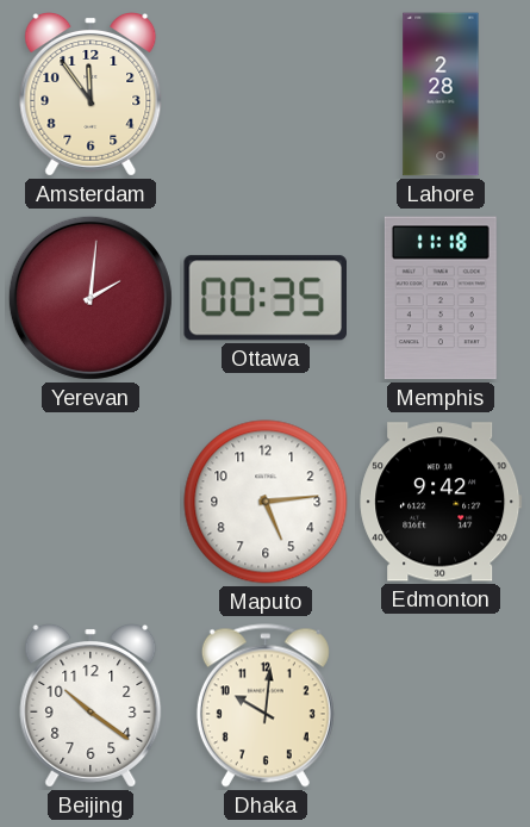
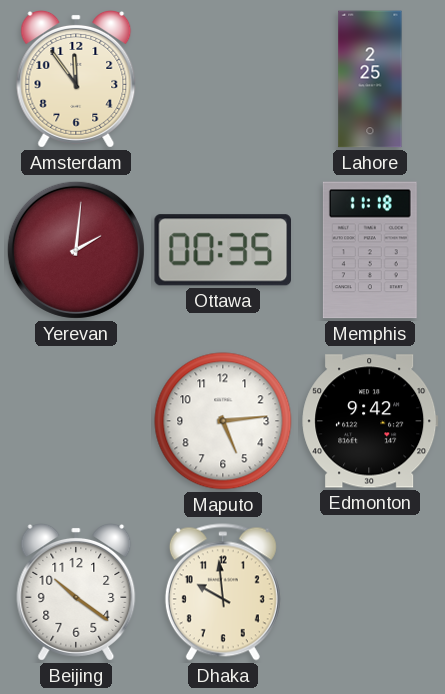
Lahore: 2:28 -> 2:25
Dhaka: 10:01 -> 9:59
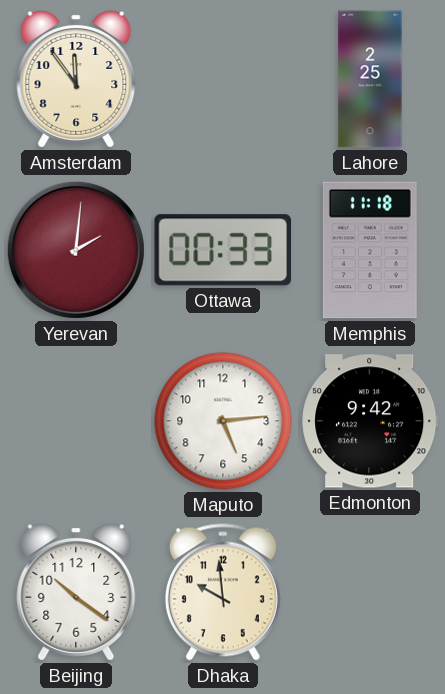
Ottawa: 00:35 -> 00:33
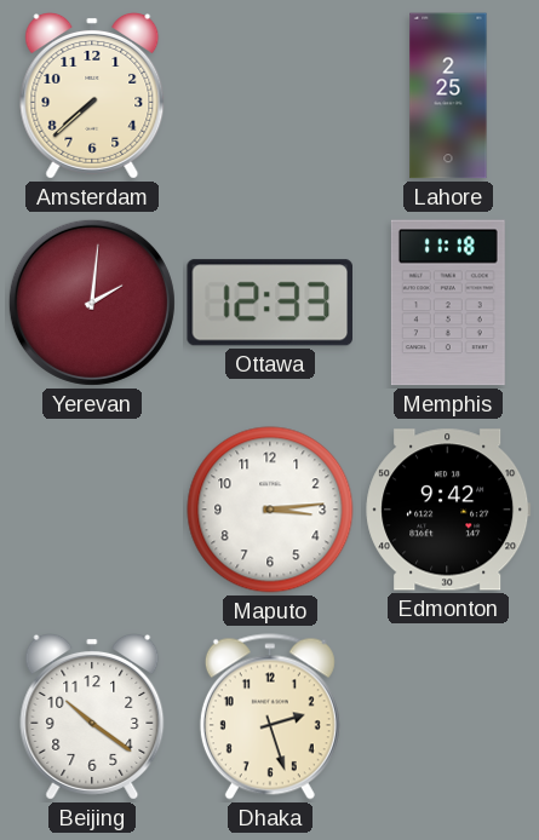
Amsterdam: 11:54 -> 7:38
Ottawa: 00:33 -> 12:33
Maputo: 5:14 -> 3:14
Dhaka: 9:59 -> 2:27
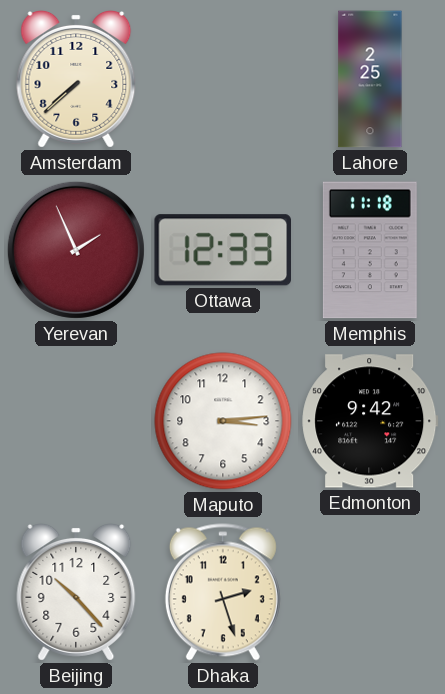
Yerevan: 2:01 -> 1:56
Beijing: 10:21 -> 10:23
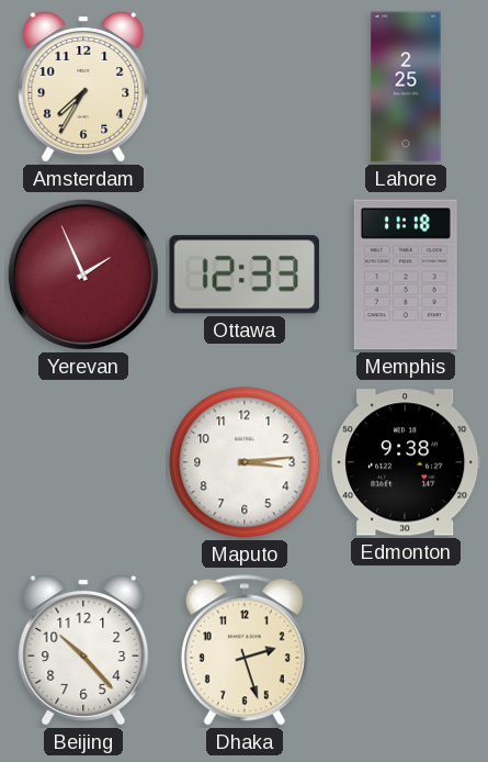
Amsterdam: 7:38 -> 7:35
Edmonton: 9:42 -> 9:38
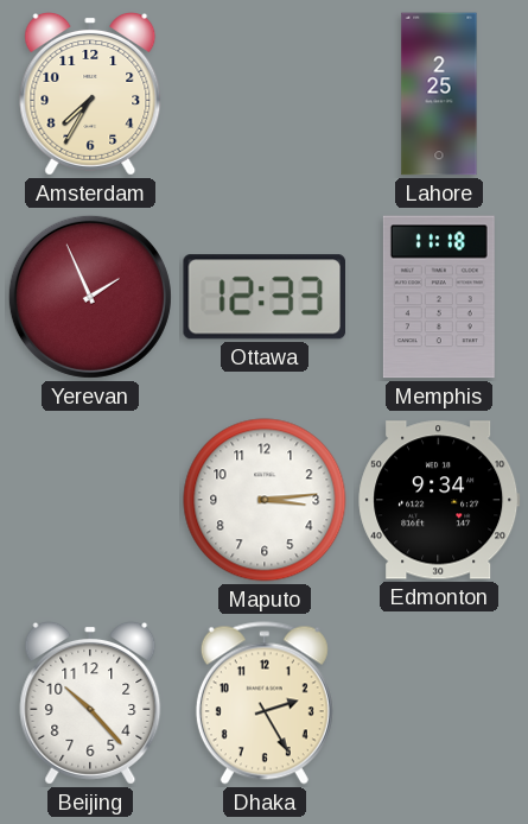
Edmonton: 9:38 -> 9:34
Dhaka: 2:27 -> 2:25
